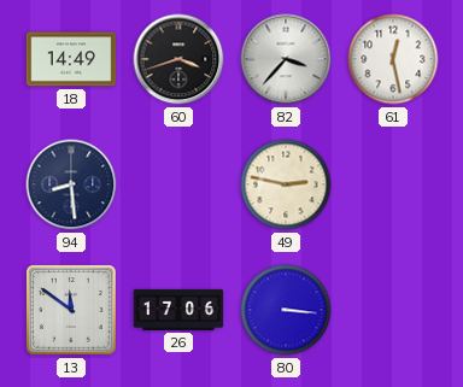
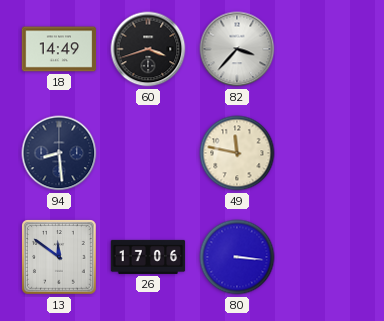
61: 12:28 -> none
49: 2:47 -> 11:47
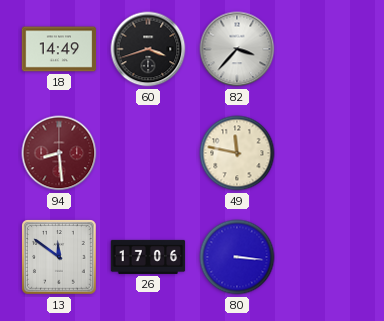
94 dial: navy -> burgundy
